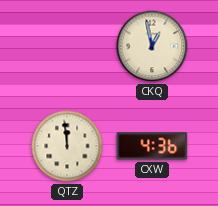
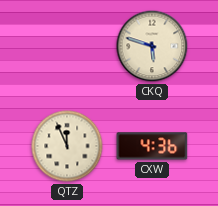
CKQ: 12:58 -> 5:48
QTZ: 11:59 -> 11:56
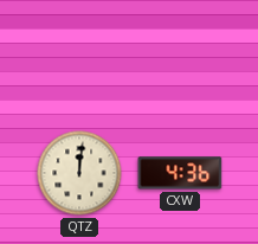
CKQ: 5:48 -> none
QTZ: 11:56 -> 12:01
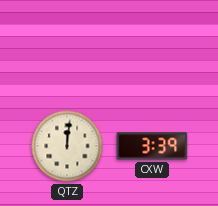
CXW: 4:36 -> 3:39
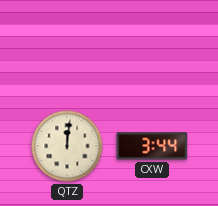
CXW: 3:39 -> 3:44
